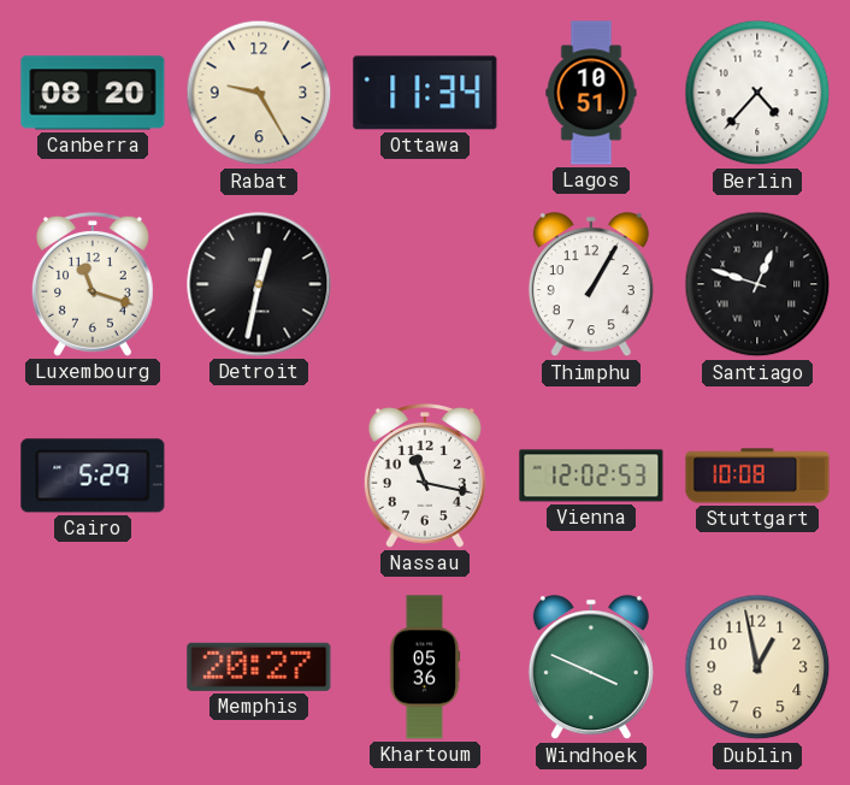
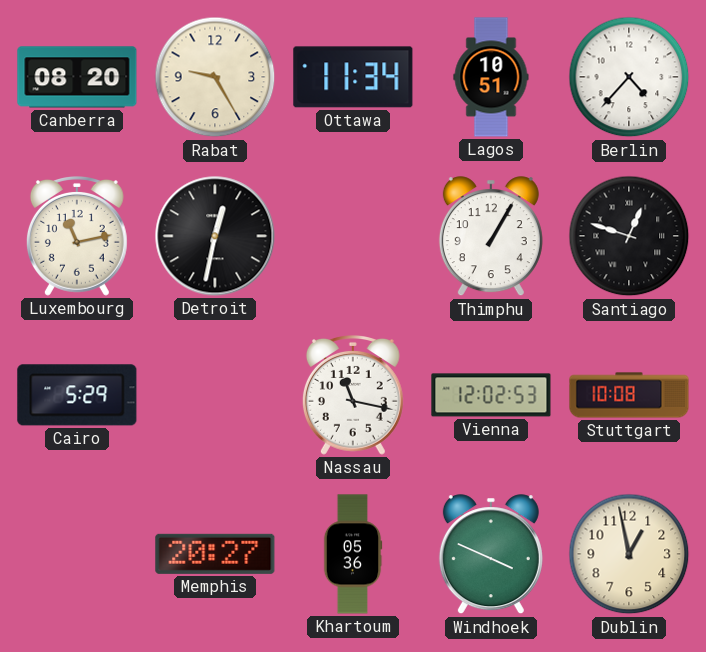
Luxembourg: 11:18 -> 11:13
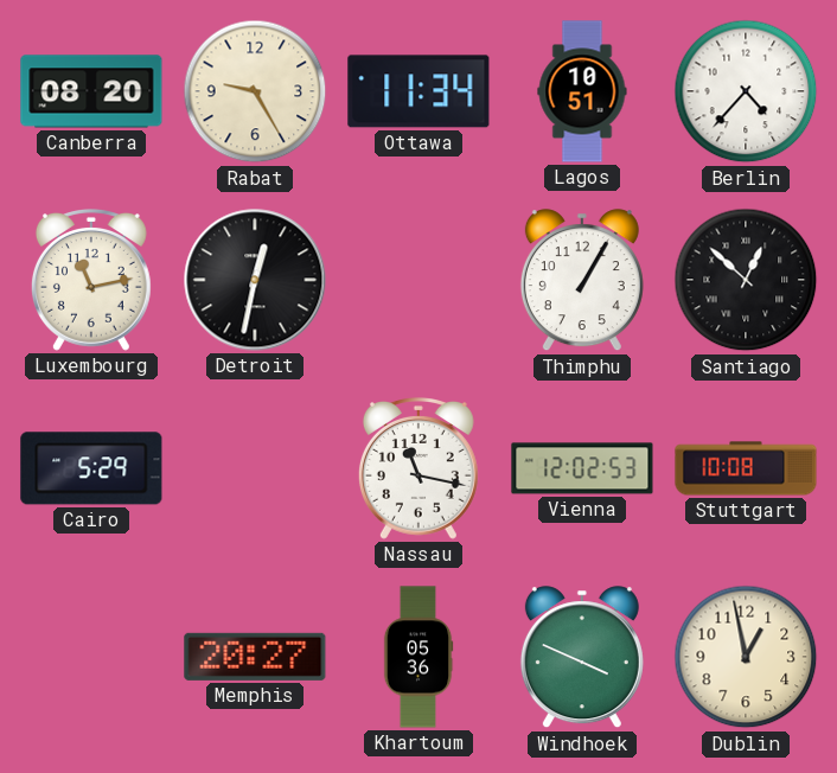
Santiago: 12:48 -> 12:52
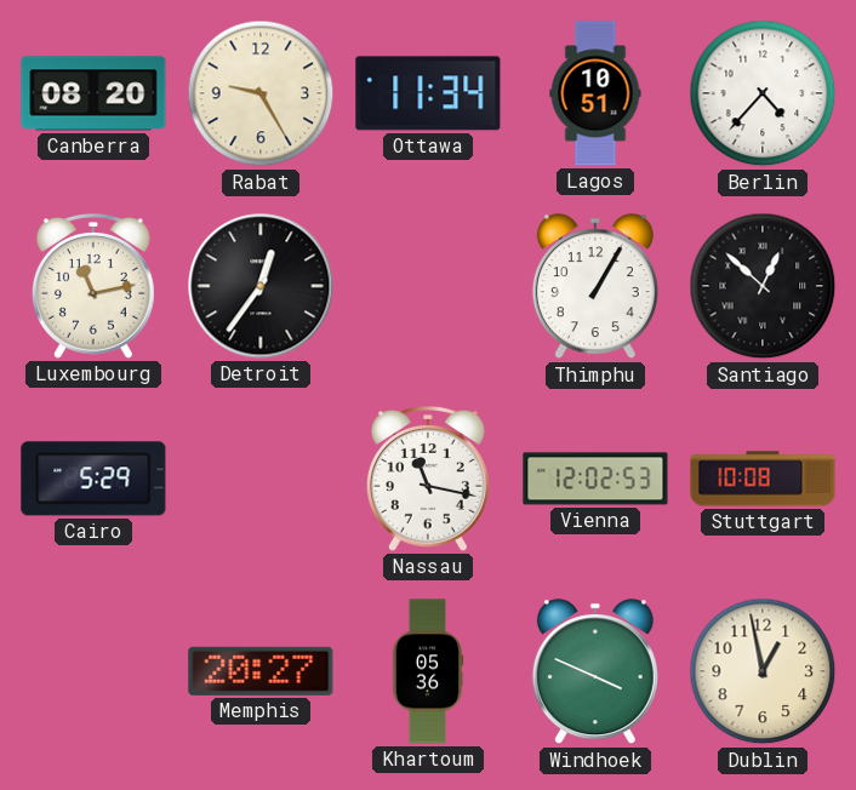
Detroit: 12:32 -> 12:36
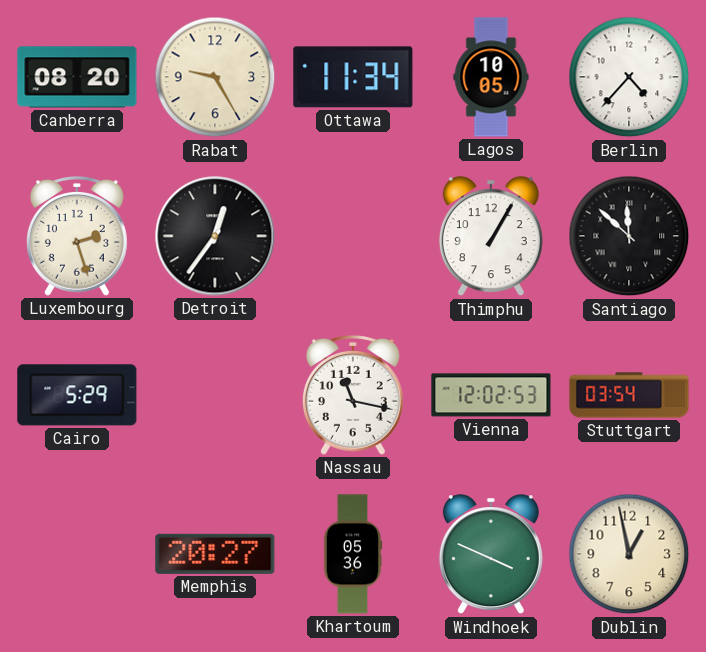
Lagos: 10:51 -> 10:05
Luxembourg: 11:13 -> 2:27
Santiago: 12:52 -> 11:52
Stuttgart: 10:08 -> 03:54
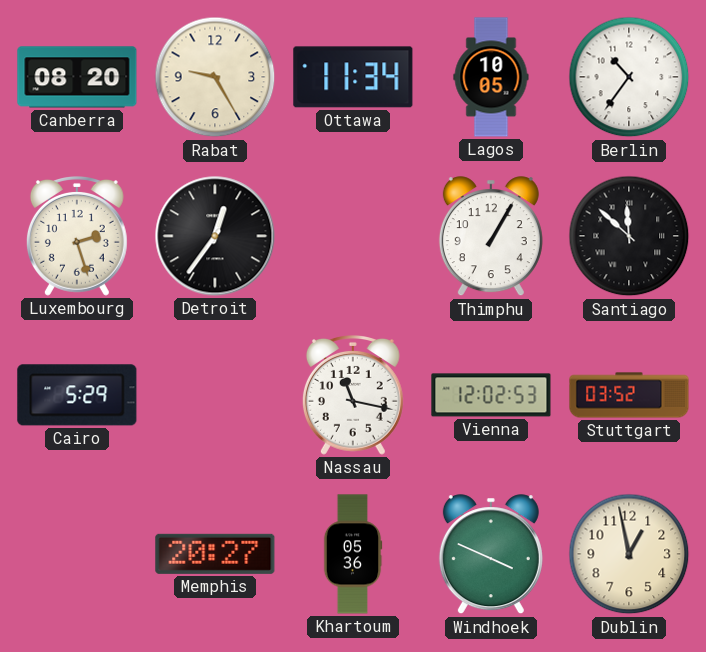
Berlin: 4:37 -> 10:36
Stuttgart: 03:54 -> 03:52
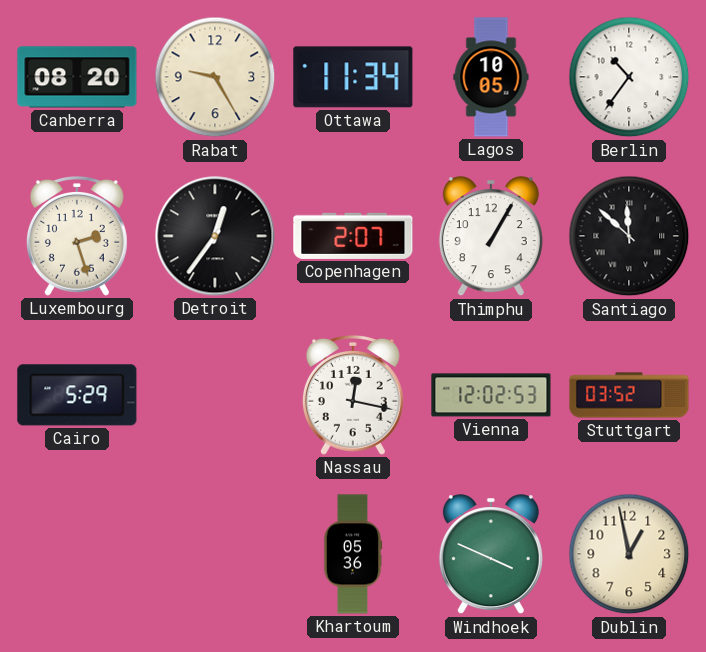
Copenhagen: none -> 2:07
Nassau: 11:17 -> 12:17
Memphis: 20:27 -> none
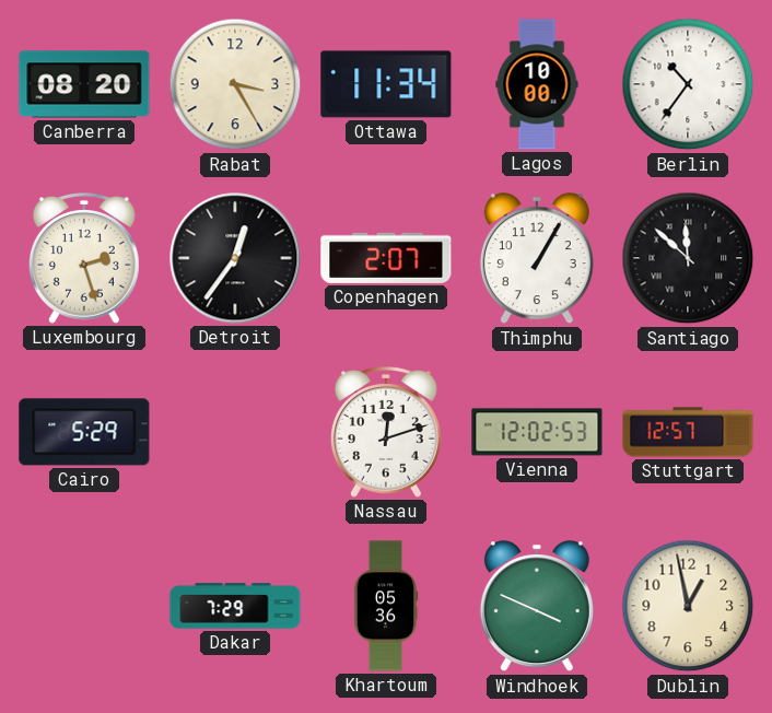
Rabat: 9:25 -> 3:25
Lagos: 10:05 -> 10:00
Nassau: 12:17 -> 12:12
Stuttgart: 03:52 -> 12:57
Dakar: none -> 7:29
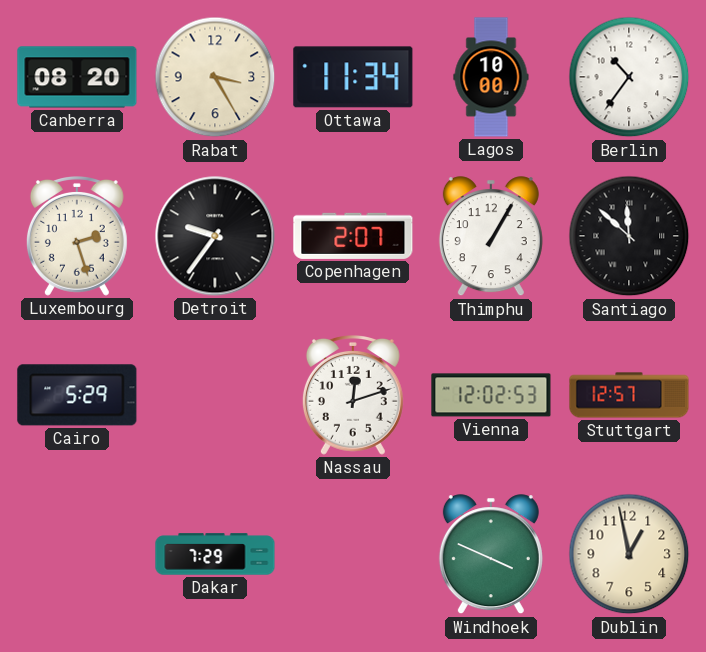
Detroit: 12:36 -> 9:36
Khartoum: 05:36 -> none
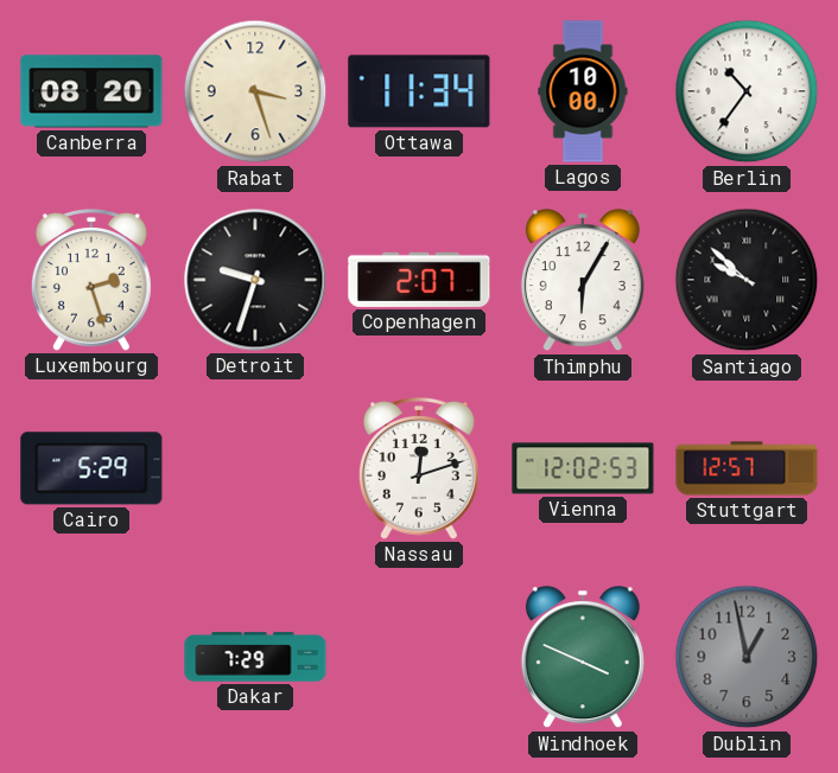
Rabat: 3:25 -> 3:27
Detroit: 9:36 -> 9:33
Thimphu: 1:05 -> 6:05
Santiago: 11:52 -> 9:52
Dublin dial: cream -> grey
